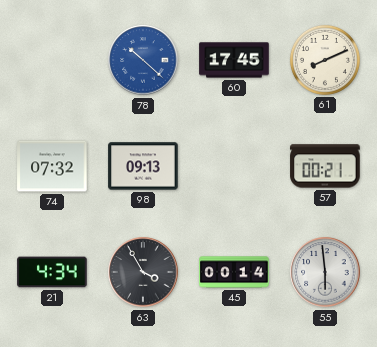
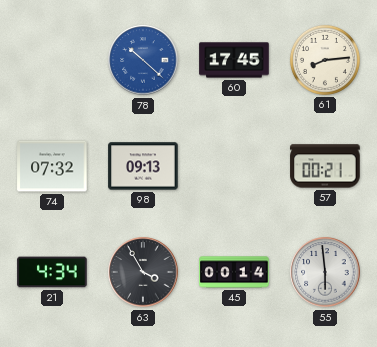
61: 8:11 -> 8:14
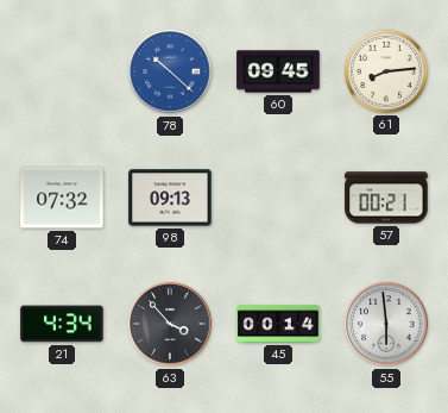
60: 17:45 -> 09:45
63: 3:55 -> 3:53
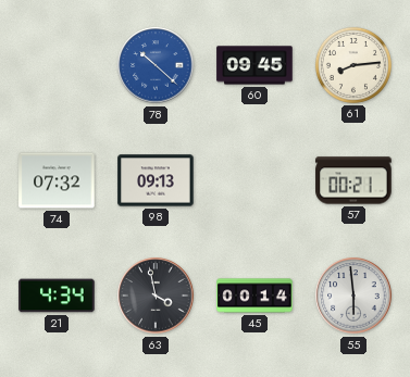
63: 3:53 -> 3:58
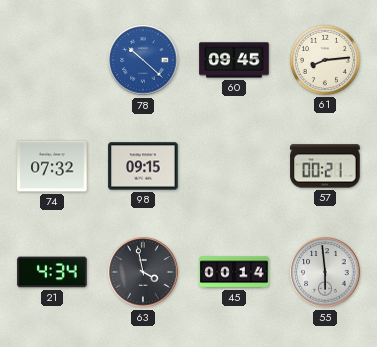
98: 09:13 -> 09:15
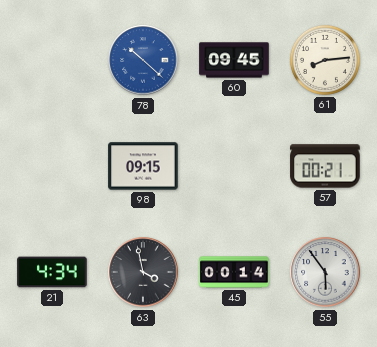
74: 07:32 -> none
55: 5:59 -> 5:54
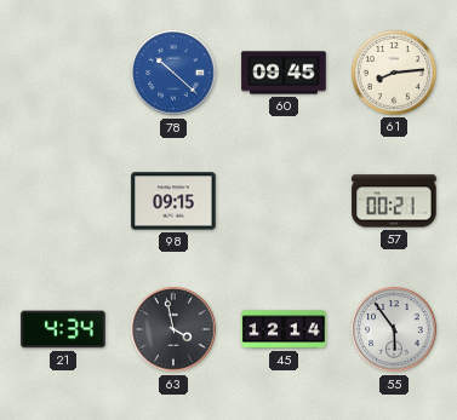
45: 00:14 -> 12:14
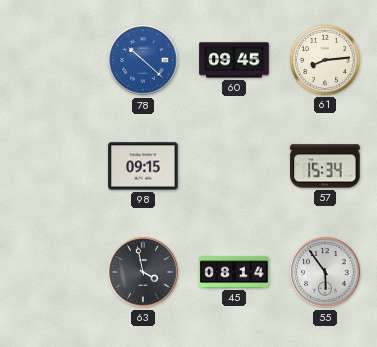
57: 00:21 -> 15:34
21: 4:34 -> none
45: 12:14 -> 08:14
